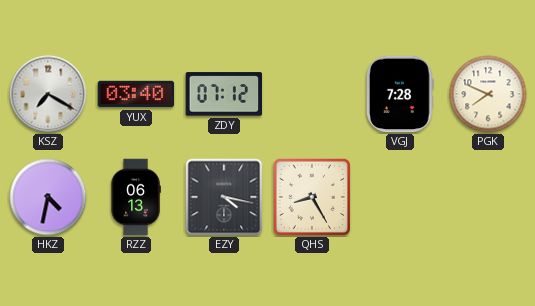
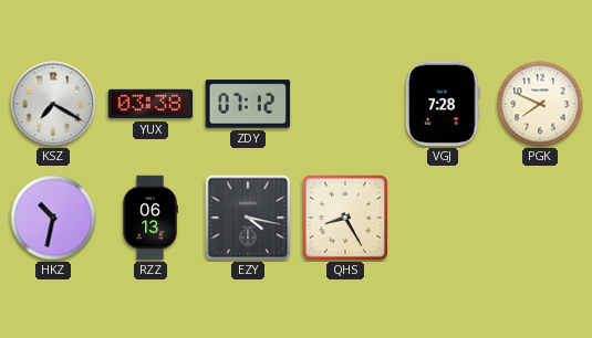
YUX: 03:40 -> 03:38
HKZ: 4:32 -> 10:32
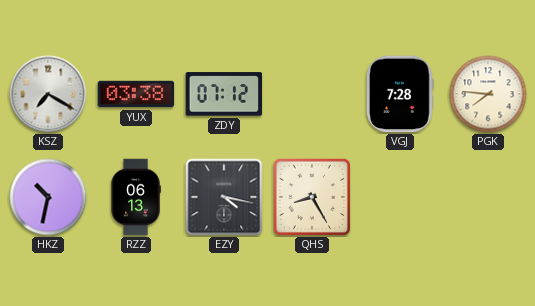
PGK: 7:49 -> 7:46
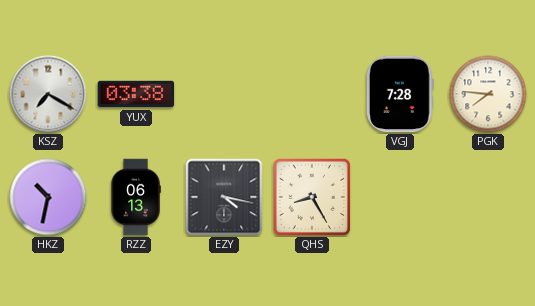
ZDY: 07:12 -> none
